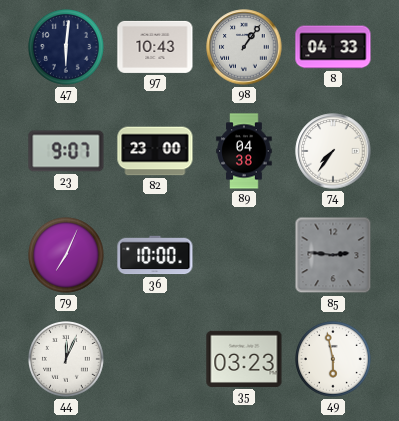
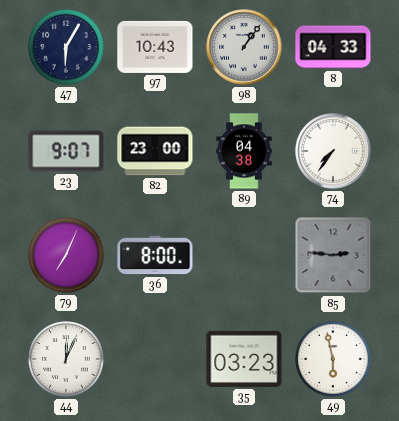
47: 6:01 -> 6:05
36: 10:00 -> 8:00
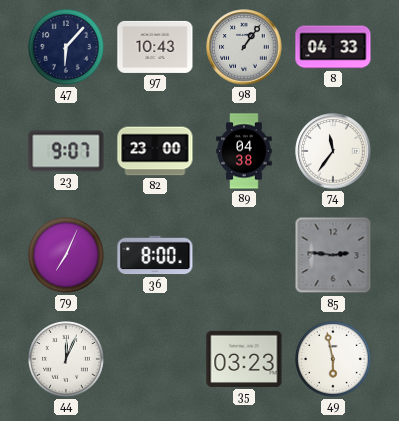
47: 6:05 -> 6:07
74: 7:36 -> 11:36
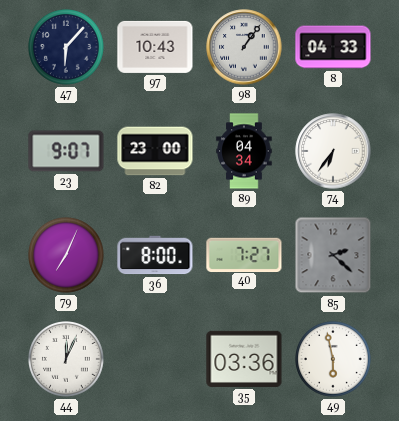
89: 04:38 -> 04:34
74: 11:36 -> 6:36
40: none -> 7:27
85: 2:46 -> 2:22
35: 03:23 -> 03:36
